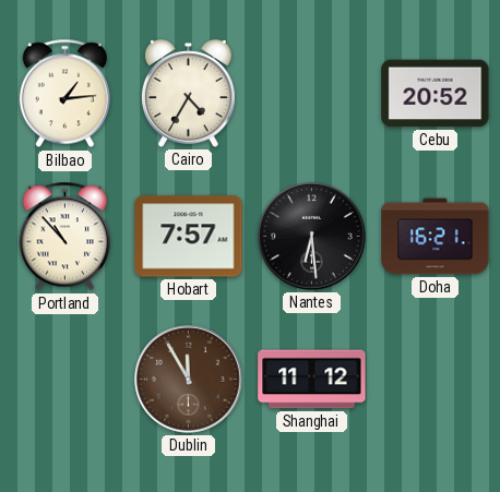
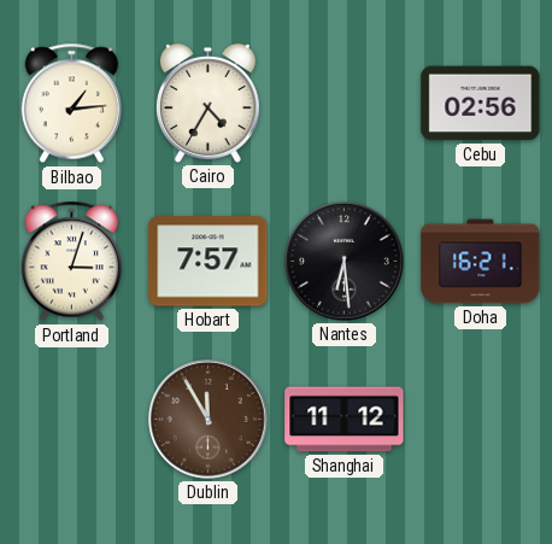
Cebu: 20:52 -> 02:56
Portland: 10:53 -> 3:03
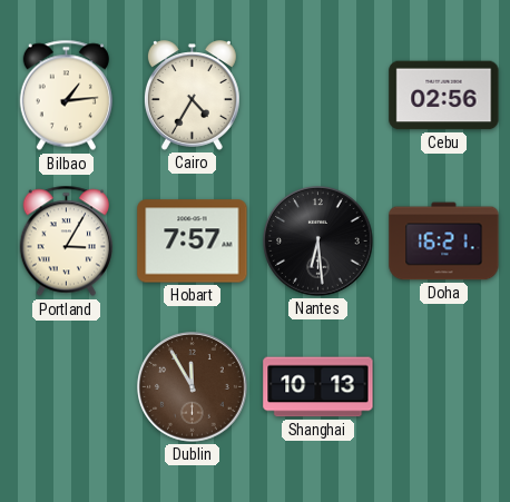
Portland: 3:03 -> 3:05
Shanghai: 11:12 -> 10:13
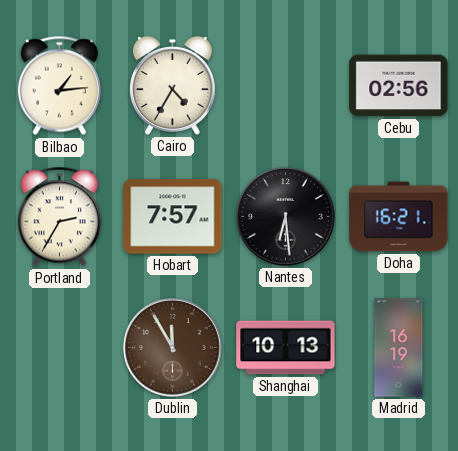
Portland: 3:05 -> 2:35
Madrid: none -> 16:19
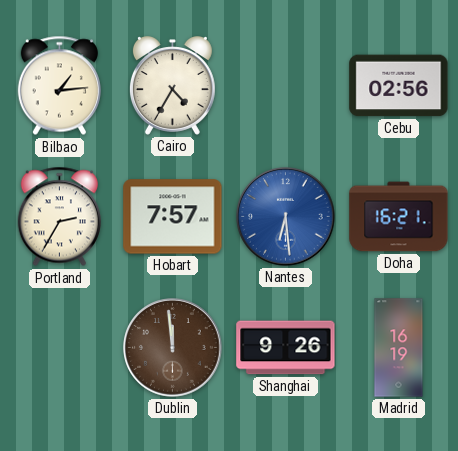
Nantes dial: black -> blue
Dublin: 11:55 -> 11:59
Shanghai: 10:13 -> 9:26
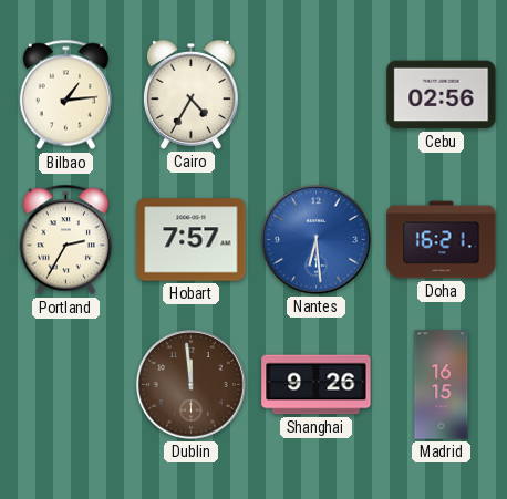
Madrid: 16:19 -> 16:15
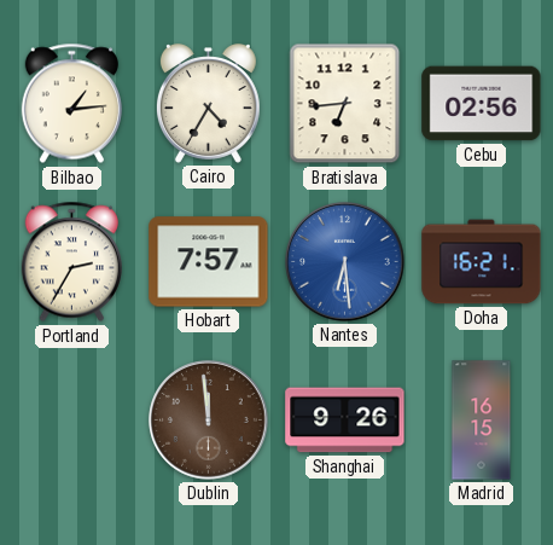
Bratislava: none -> 6:44
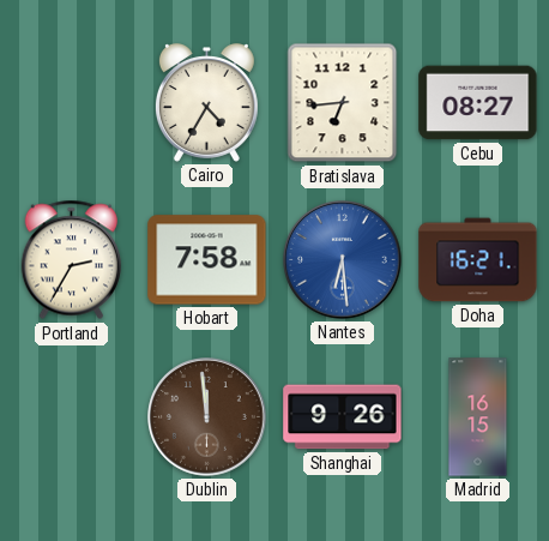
Bilbao: 1:14 -> none
Cebu: 02:56 -> 08:27
Hobart: 7:57 -> 7:58
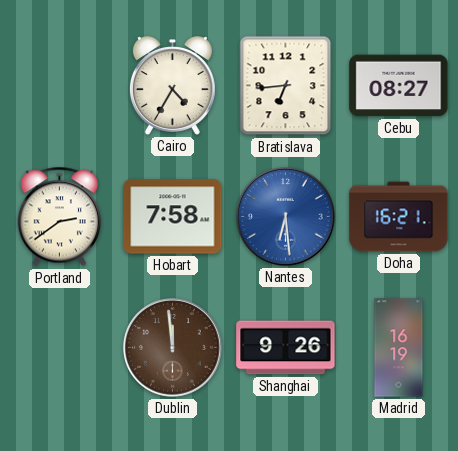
Portland: 2:35 -> 2:39
Madrid: 16:15 -> 16:19
